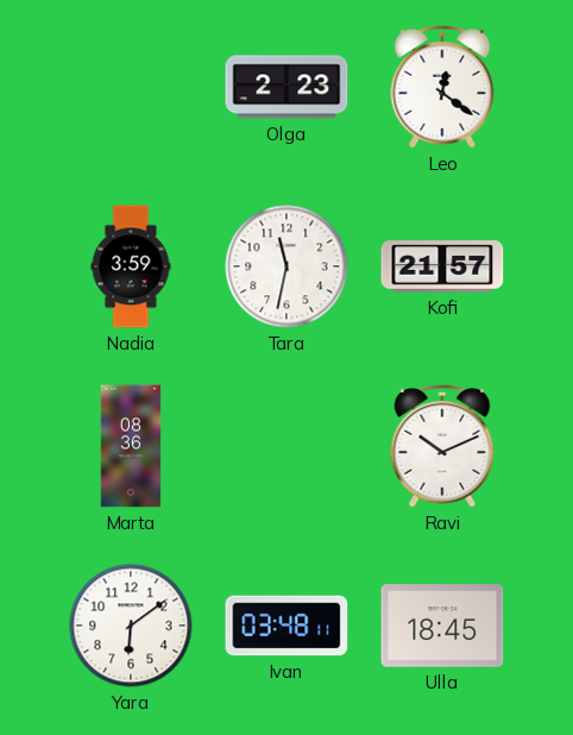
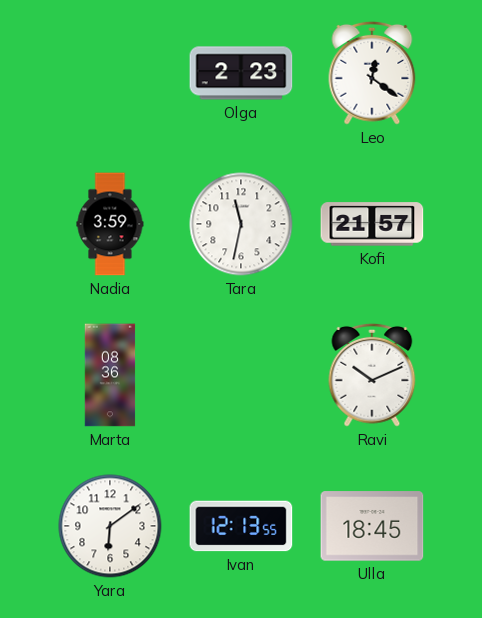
Ivan: 03:48 -> 12:13
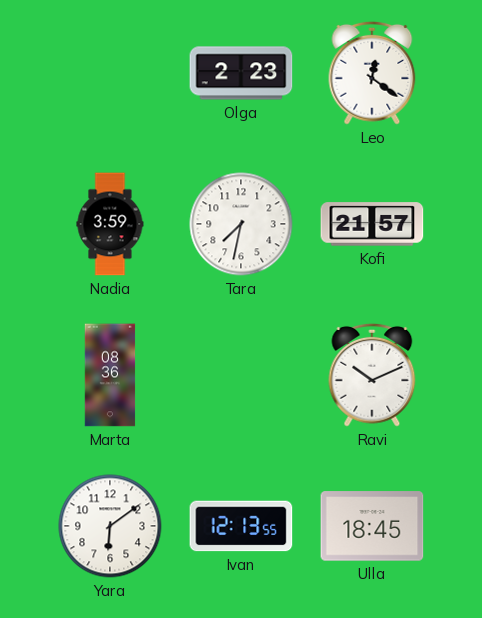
Tara: 11:32 -> 7:32
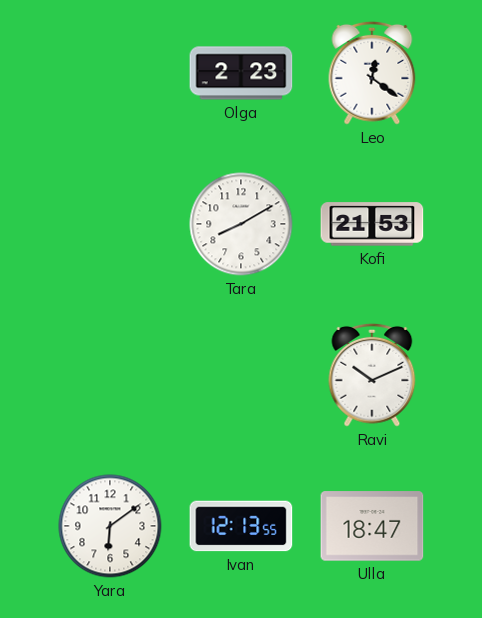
Nadia: 3:59 -> none
Tara: 7:32 -> 8:10
Kofi: 21:57 -> 21:53
Marta: 08:36 -> none
Ulla: 18:45 -> 18:47
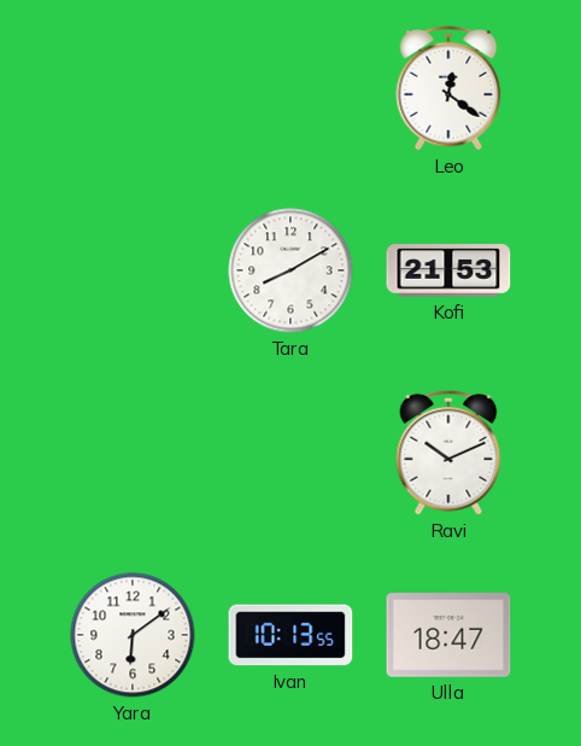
Olga: 2:23 -> none
Ivan: 12:13 -> 10:13
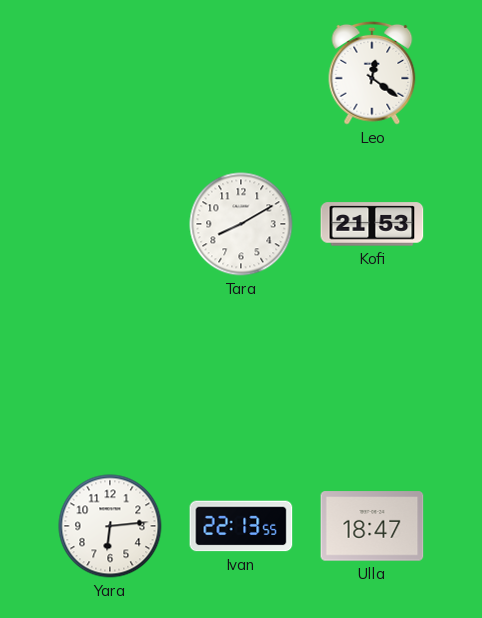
Ravi: 10:11 -> none
Yara: 6:09 -> 6:14
Ivan: 10:13 -> 22:13
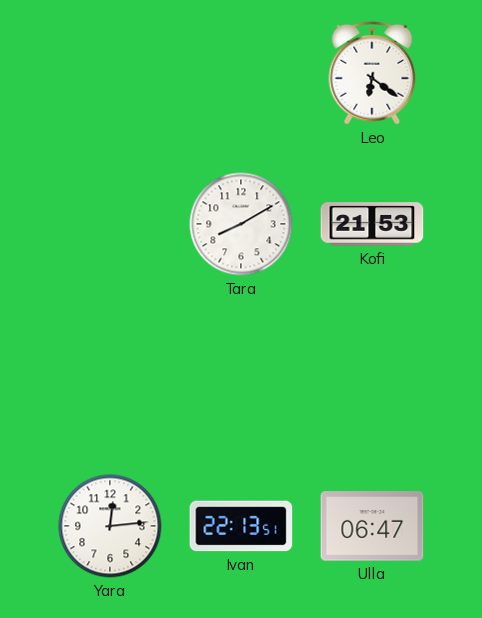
Leo: 12:21 -> 6:21
Yara: 6:14 -> 12:14
Ivan: 22:13:55 -> 22:13:51
Ulla: 18:47 -> 06:47
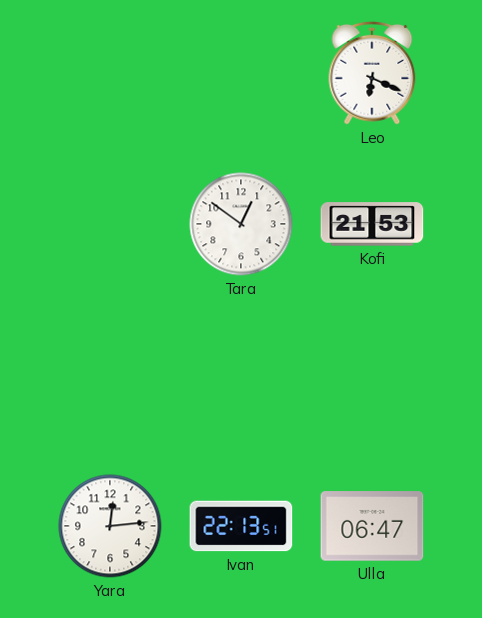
Leo: 6:21 -> 6:19
Tara: 8:10 -> 12:51
